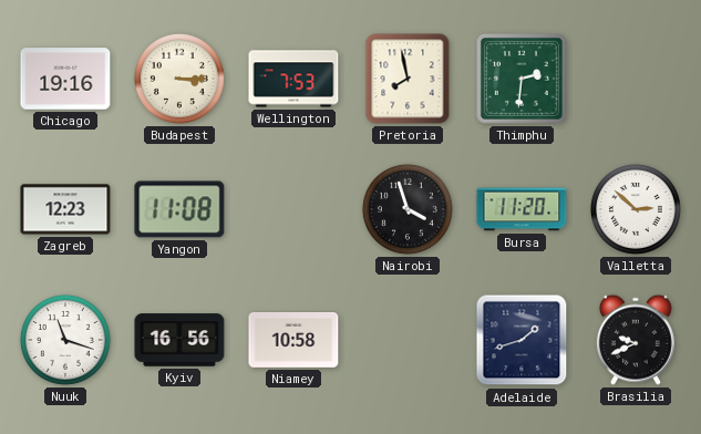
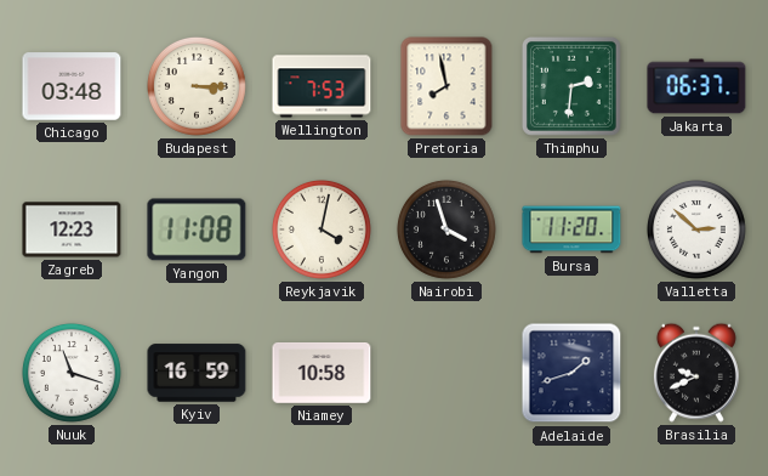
Chicago: 19:16 -> 03:48
Jakarta: none -> 06:37
Reykjavik: none -> 4:02
Kyiv: 16:56 -> 16:59
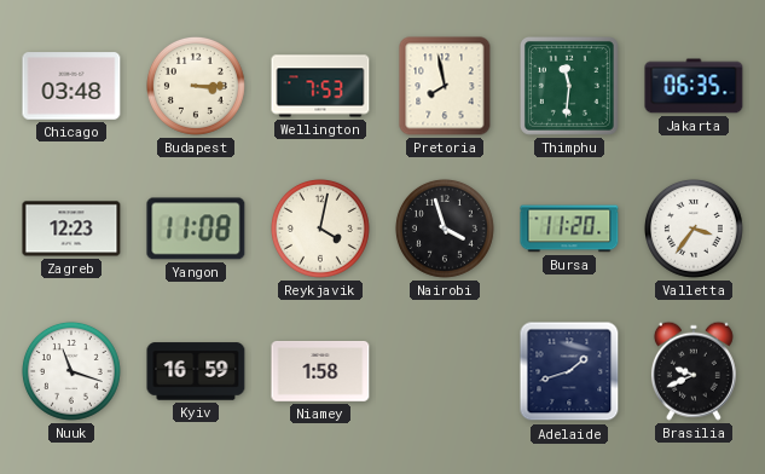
Thimphu: 2:31 -> 11:31
Jakarta: 06:37 -> 06:35
Valletta: 2:52 -> 3:36
Niamey: 10:58 -> 1:58
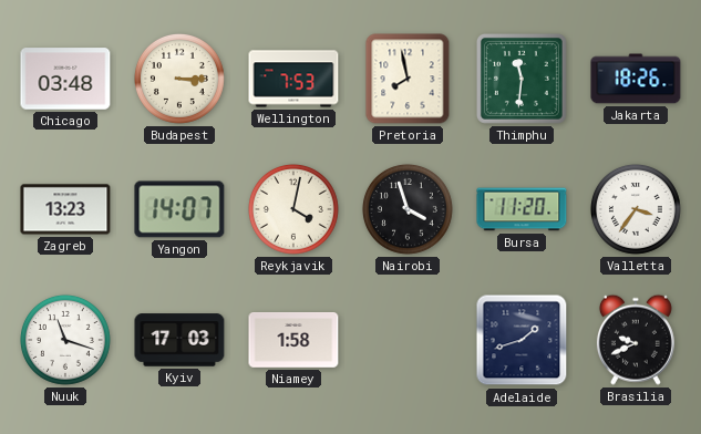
Jakarta: 06:35 -> 18:26
Zagreb: 12:23 -> 13:23
Yangon: 11:08 -> 14:07
Kyiv: 16:59 -> 17:03
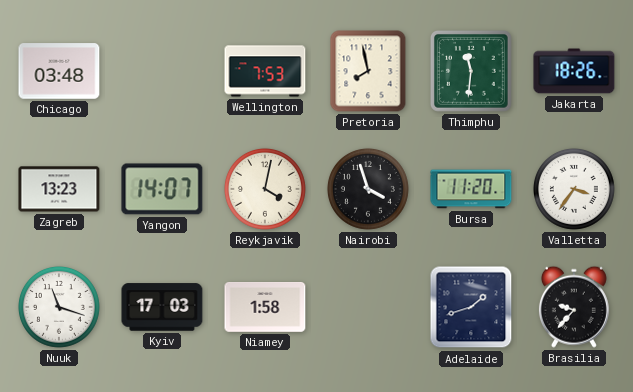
Budapest: 3:15 -> none
Brasilia: 9:41 -> 9:37
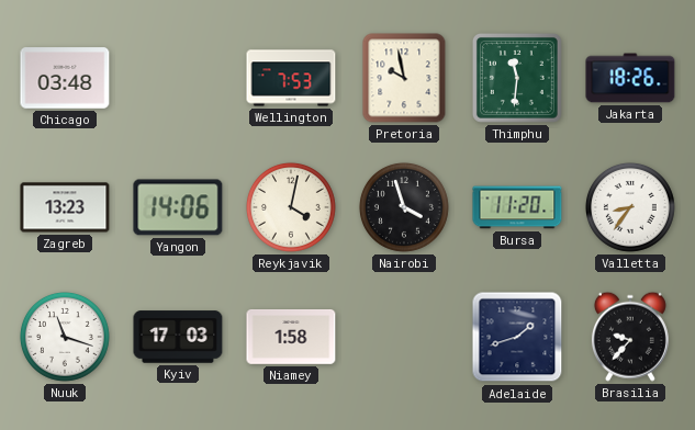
Pretoria: 7:58 -> 9:58
Yangon: 14:07 -> 14:06
Valletta: 3:36 -> 8:36
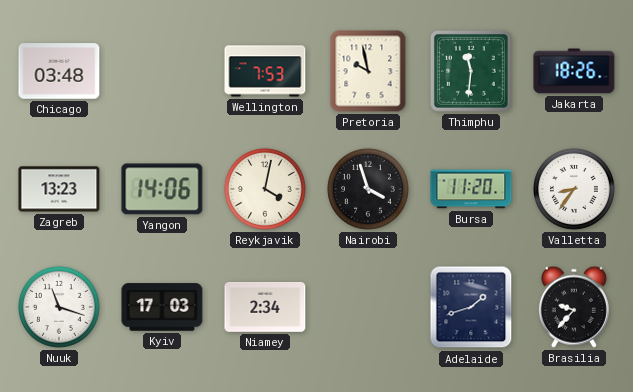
Niamey: 1:58 -> 2:34
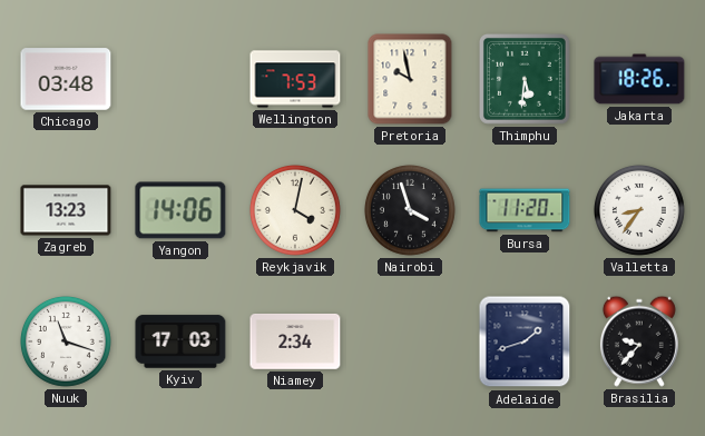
Thimphu: 11:31 -> 5:31
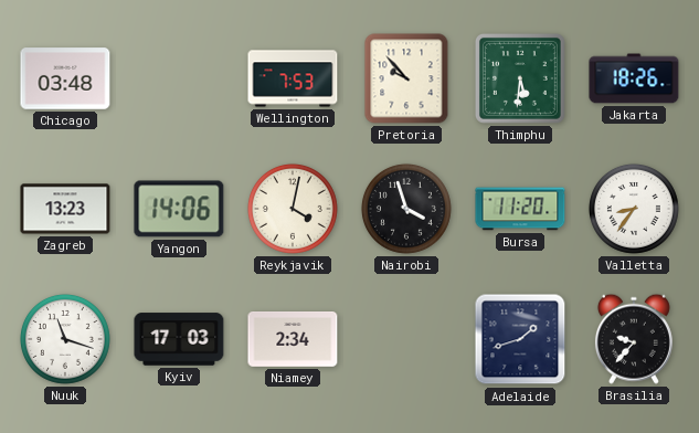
Pretoria: 9:58 -> 9:53
